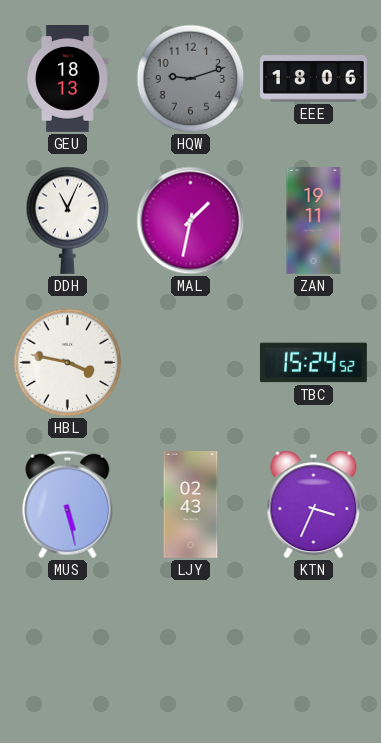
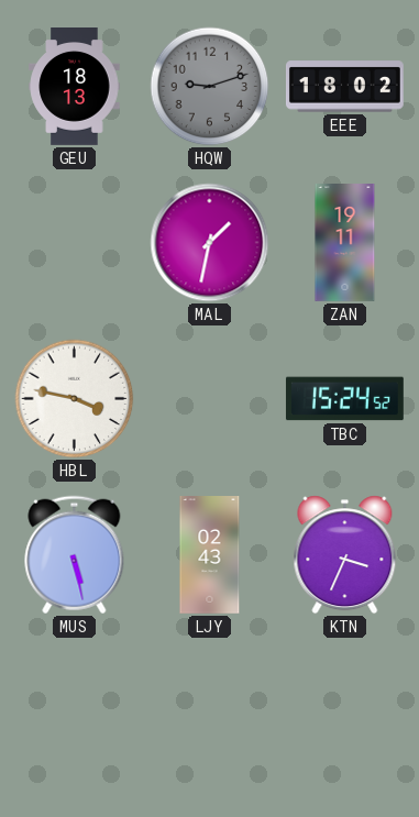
EEE: 18:06 -> 18:02
DDH: 11:04 -> none
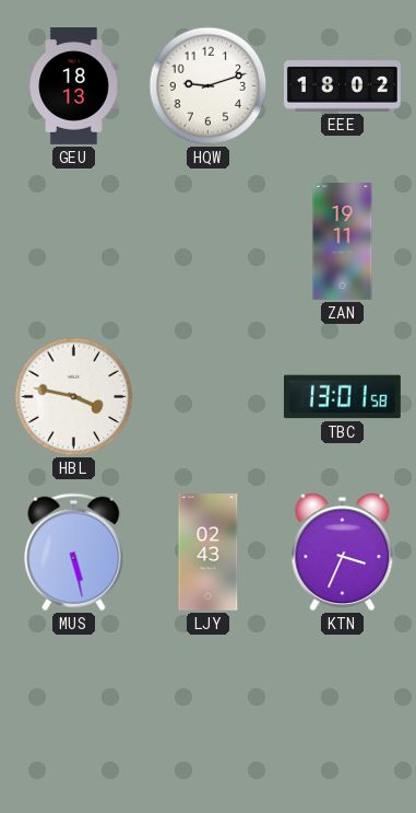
HQW dial: grey -> white
MAL: 1:32 -> none
TBC: 15:24 -> 13:01
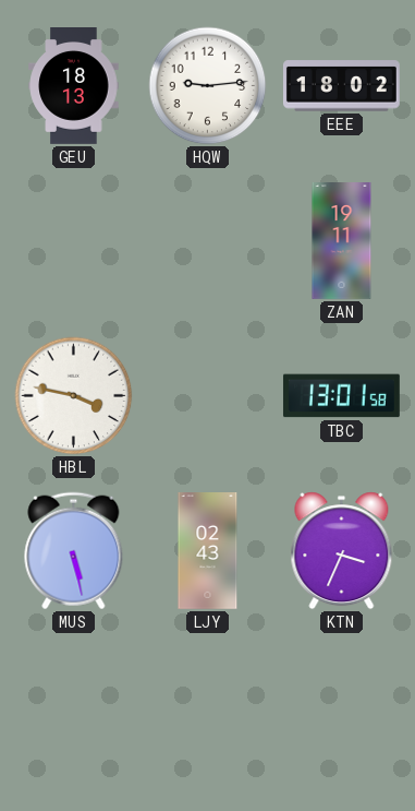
HQW: 9:12 -> 9:14
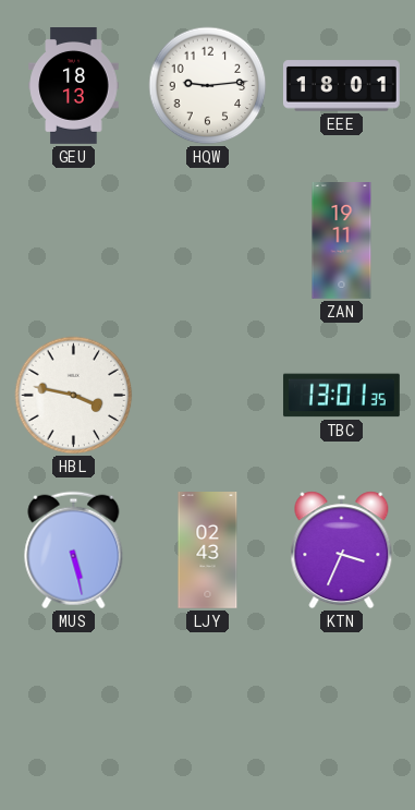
EEE: 18:02 -> 18:01
TBC: 13:01:58 -> 13:01:35
